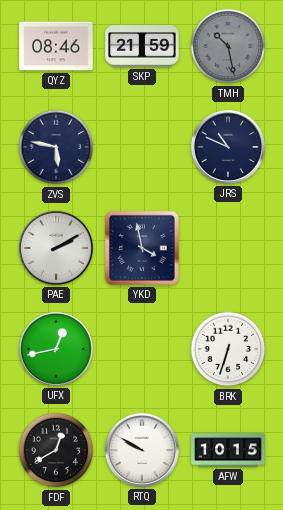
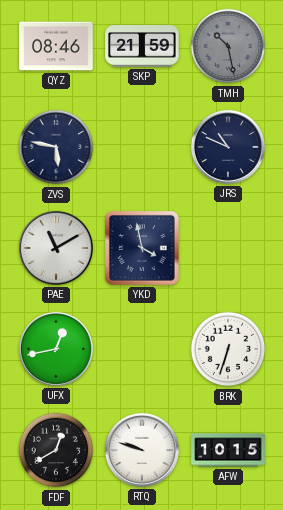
PAE: 2:10 -> 11:10
RTQ: 9:50 -> 9:48
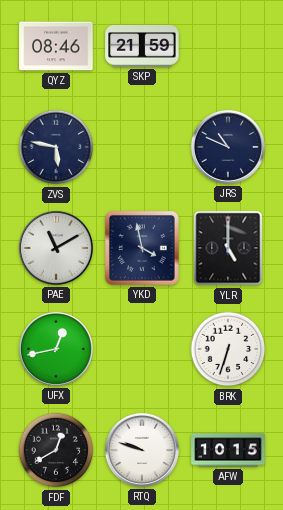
TMH: 10:28 -> none
YLR: none -> 5:00
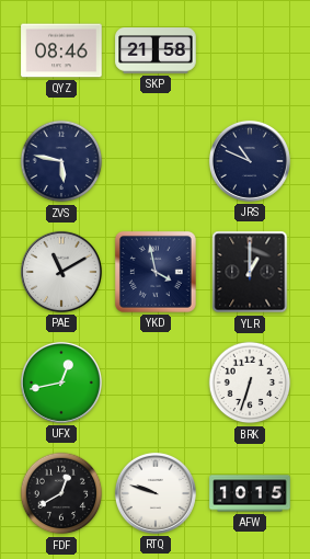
SKP: 21:59 -> 21:58
YLR: 5:00 -> 1:00
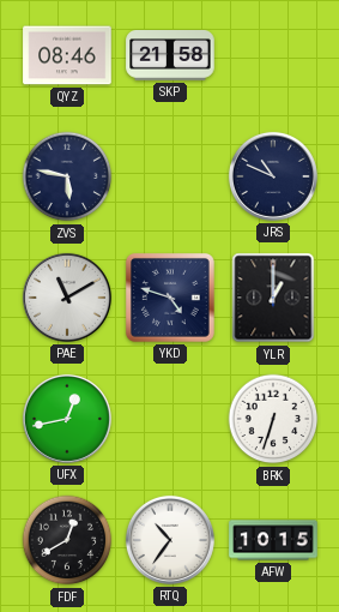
YKD: 3:58 -> 4:48
RTQ: 9:48 -> 10:36
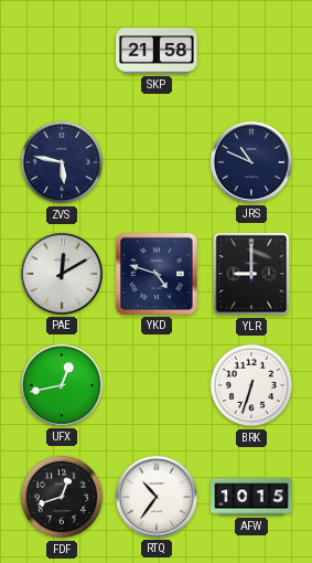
QYZ: 08:46 -> none
PAE: 11:10 -> 12:10
YLR: 1:00 -> 9:00
FDF: 12:40 -> 12:42
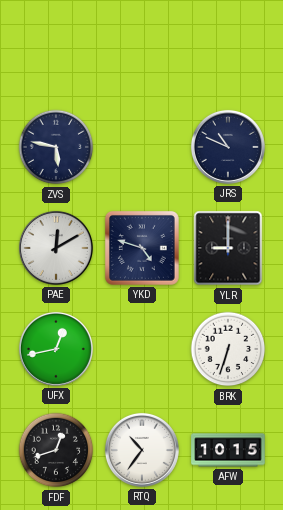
SKP: 21:58 -> none
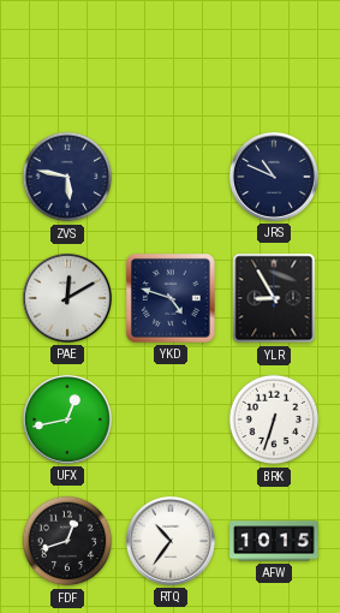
YLR: 9:00 -> 8:55
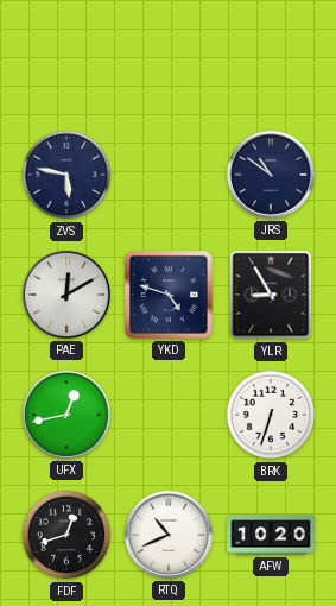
JRS: 10:49 -> 10:51
RTQ: 10:36 -> 10:41
AFW: 10:15 -> 10:20
